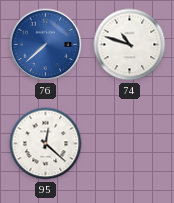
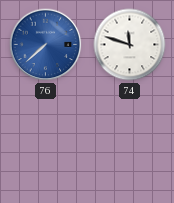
74: 10:48 -> 11:48
95: 12:22 -> none
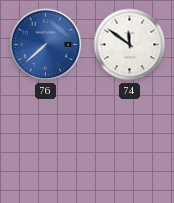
74: 11:48 -> 11:51
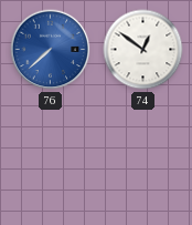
74: 11:51 -> 12:51
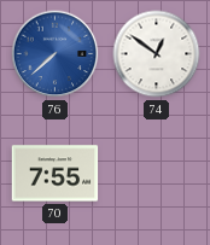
70: none -> 7:55
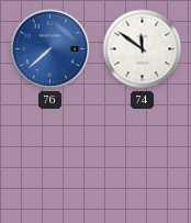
74: 12:51 -> 11:51
70: 7:55 -> none
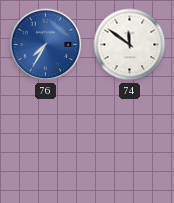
76: 7:38 -> 7:35
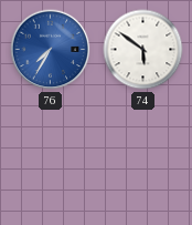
74: 11:51 -> 5:51
